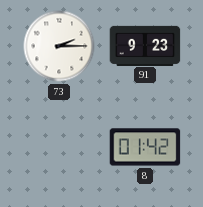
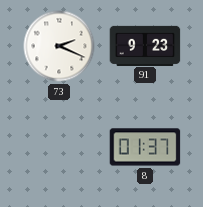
73: 2:15 -> 2:19
8: 01:42 -> 01:37
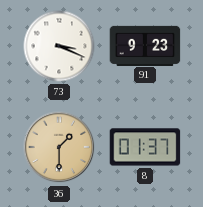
73: 2:19 -> 3:19
36: none -> 1:30
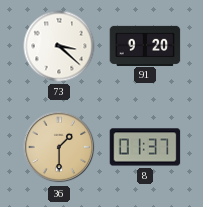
73: 3:19 -> 3:22
91: 9:23 -> 9:20
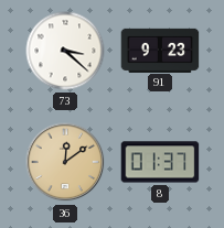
91: 9:20 -> 9:23
36: 1:30 -> 12:09
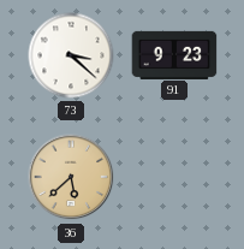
36: 12:09 -> 5:38
8: 01:37 -> none
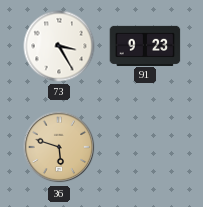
73: 3:22 -> 3:25
36: 5:38 -> 5:48
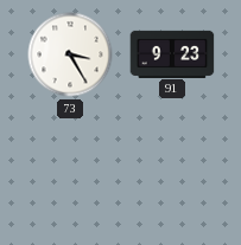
36: 5:48 -> none
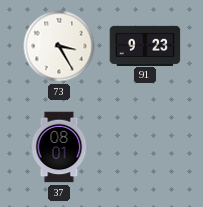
37: none -> 08:01
